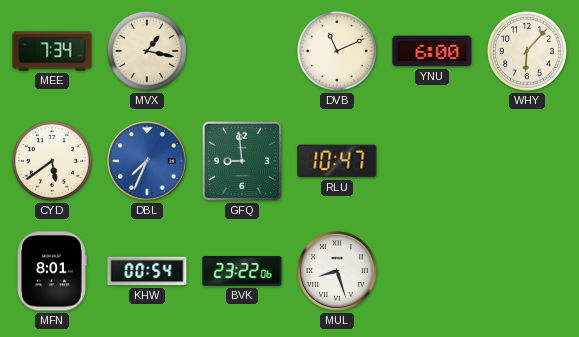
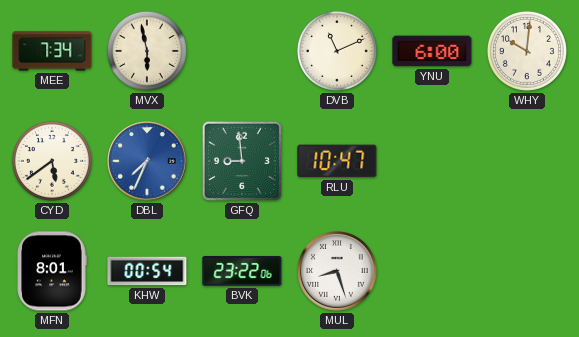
MVX: 1:17 -> 5:58
WHY: 6:07 -> 10:01
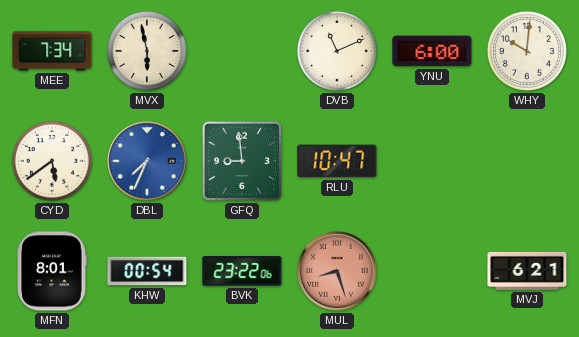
MUL dial: white -> salmon
MVJ: none -> 6:21
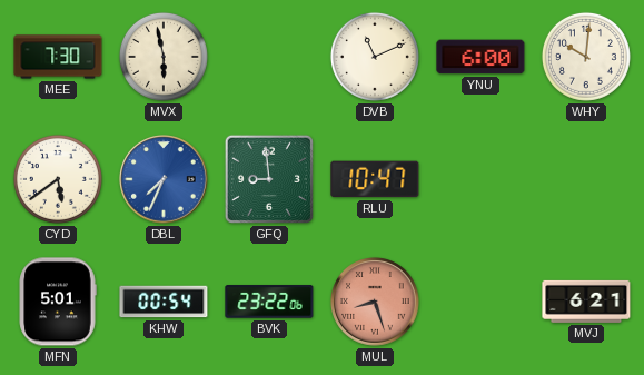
MEE: 7:34 -> 7:30
MFN: 8:01 -> 5:01
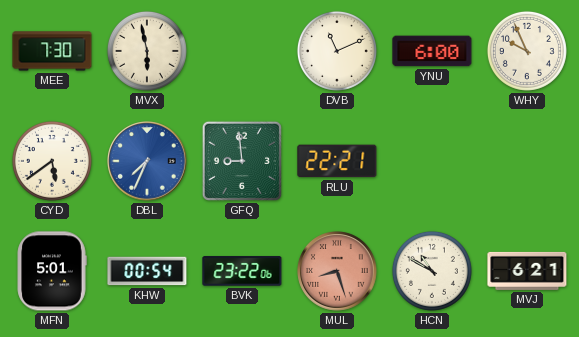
WHY: 10:01 -> 9:56
RLU: 10:47 -> 22:21
HCN: none -> 10:50
